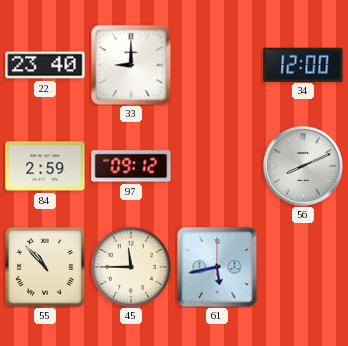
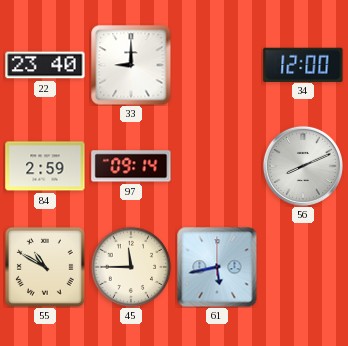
97: 09:12 -> 09:14
55: 10:53 -> 10:50
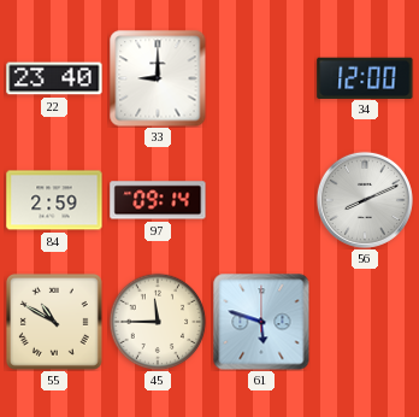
61: 5:43 -> 5:48
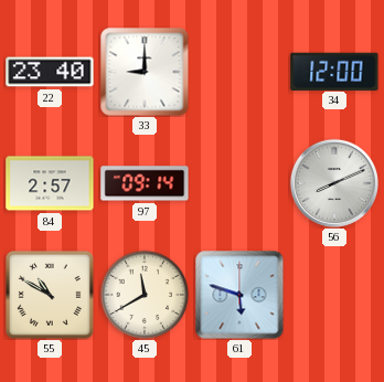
84: 2:59 -> 2:57
45: 11:45 -> 11:40
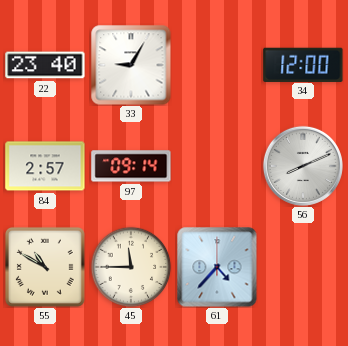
33: 9:00 -> 9:05
45: 11:40 -> 11:45
61: 5:48 -> 4:37
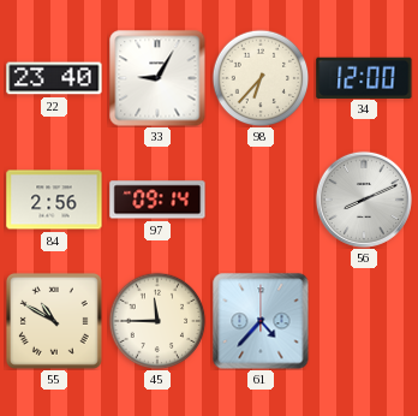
98: none -> 6:37
84: 2:57 -> 2:56
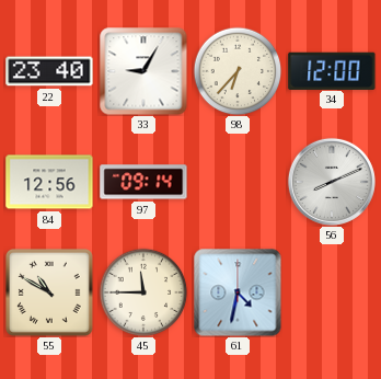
84: 2:56 -> 12:56
61: 4:37 -> 4:32
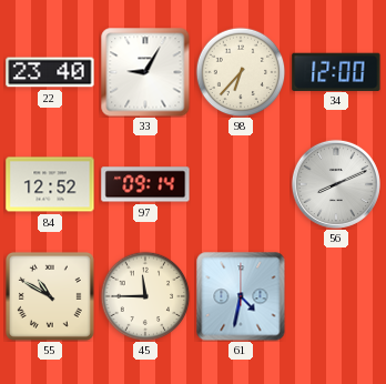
84: 12:56 -> 12:52
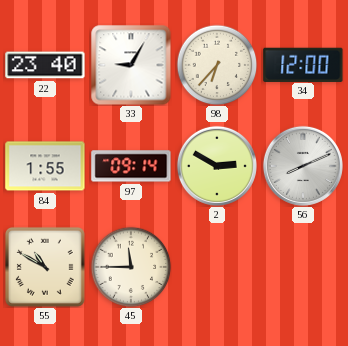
84: 12:52 -> 1:55
2: none -> 2:50
61: 4:32 -> none
